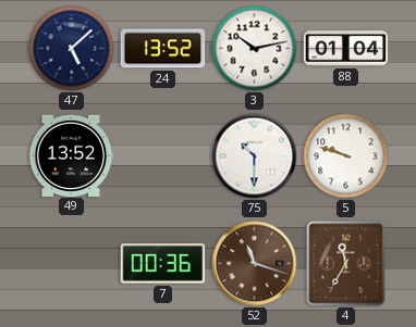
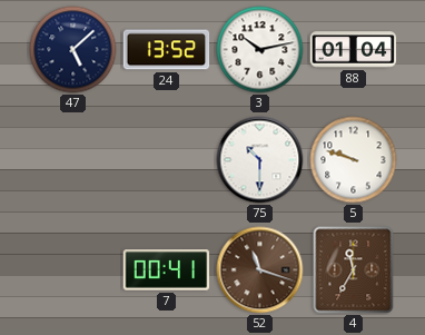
49: 13:52 -> none
7: 00:36 -> 00:41
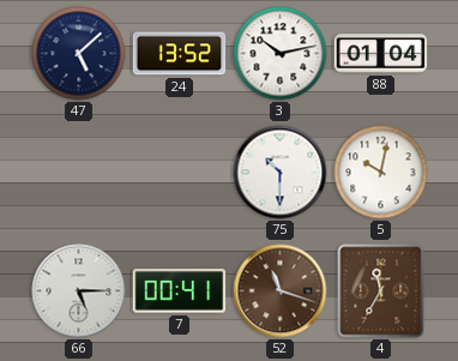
5: 9:48 -> 10:02
66: none -> 5:15
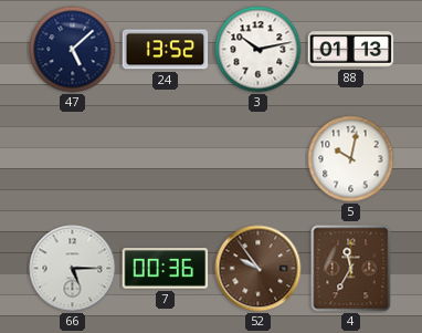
88: 01:04 -> 01:13
75: 10:30 -> none
7: 00:41 -> 00:36
52: 11:18 -> 9:54
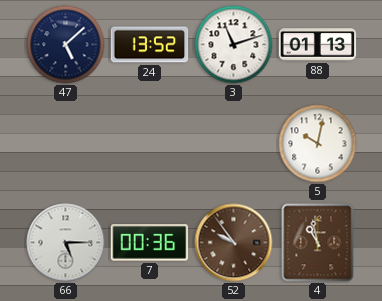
3: 10:13 -> 11:12
4: 11:35 -> 10:58
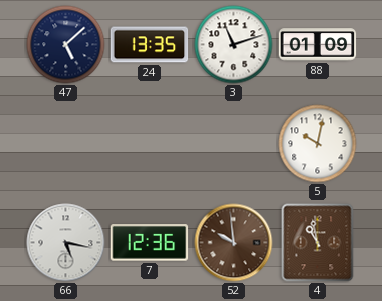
24: 13:52 -> 13:35
88: 01:13 -> 01:09
66: 5:15 -> 5:17
7: 00:36 -> 12:36
52: 9:54 -> 9:59
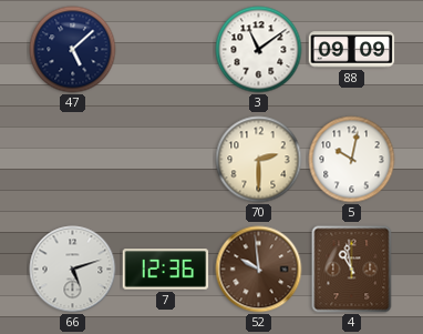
24: 13:35 -> none
3: 11:12 -> 11:09
88: 01:09 -> 09:09
70: none -> 2:30
66: 5:17 -> 5:12
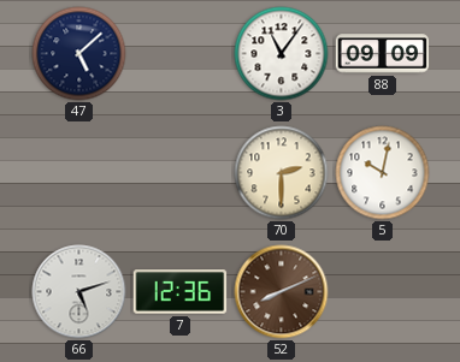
3: 11:09 -> 11:06
52: 9:59 -> 8:11
4: 10:58 -> none
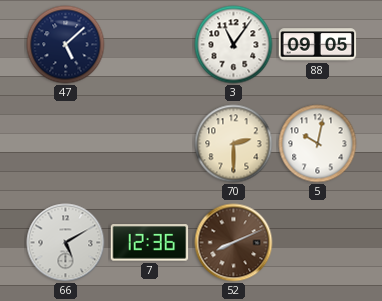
88: 09:09 -> 09:05
66: 5:12 -> 5:10
